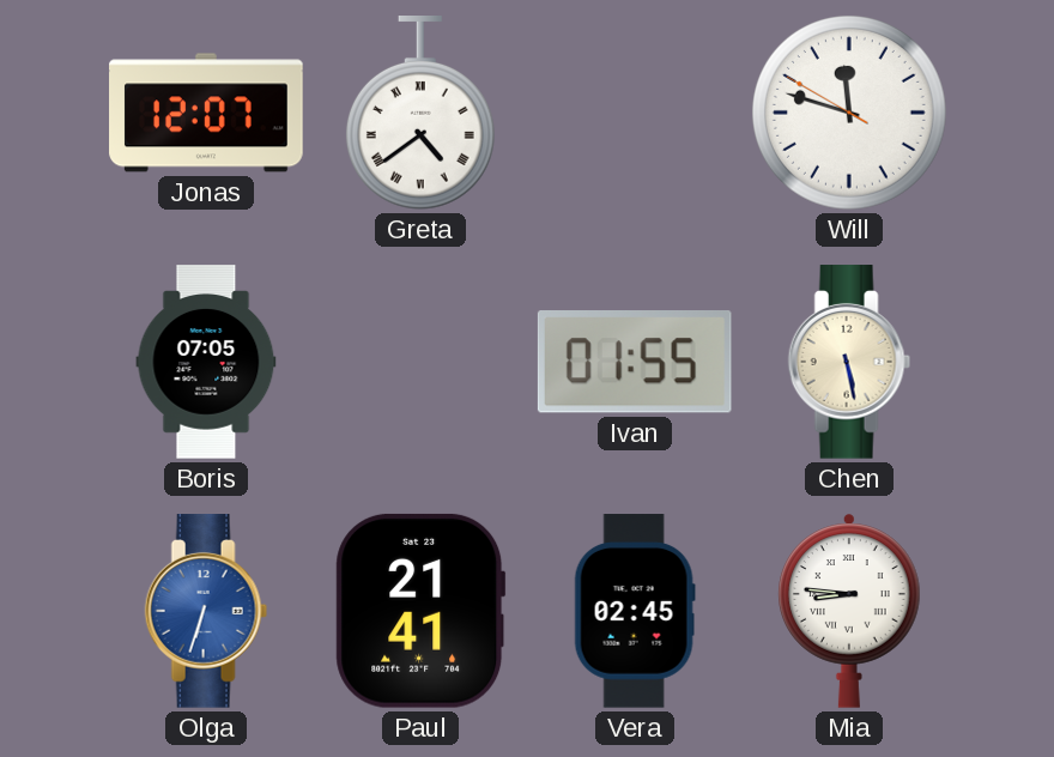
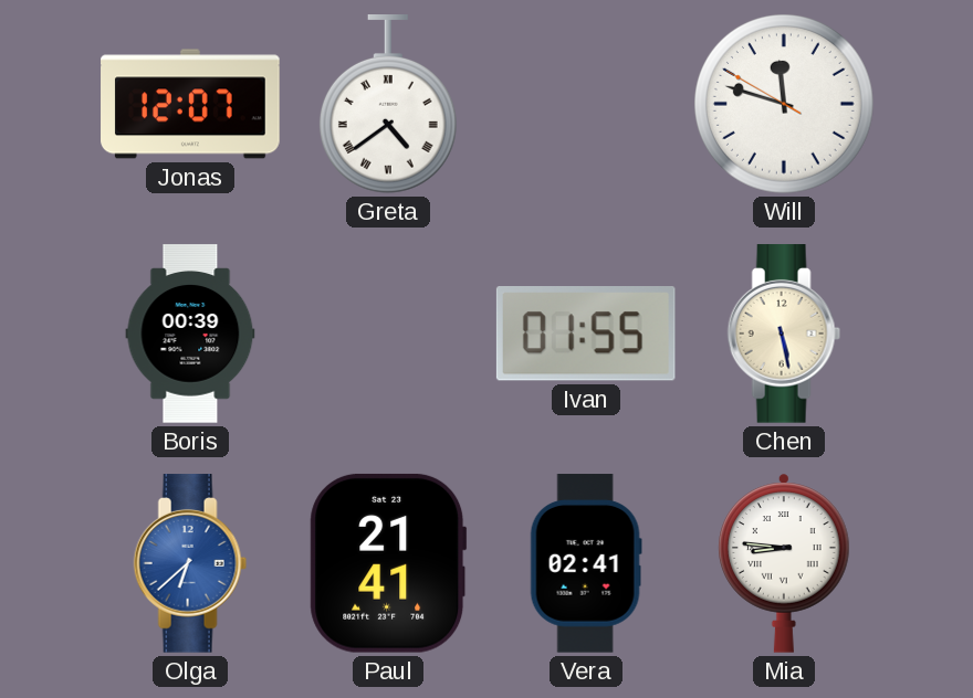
Boris: 07:05 -> 00:39
Olga: 6:33 -> 6:38
Vera: 02:45 -> 02:41
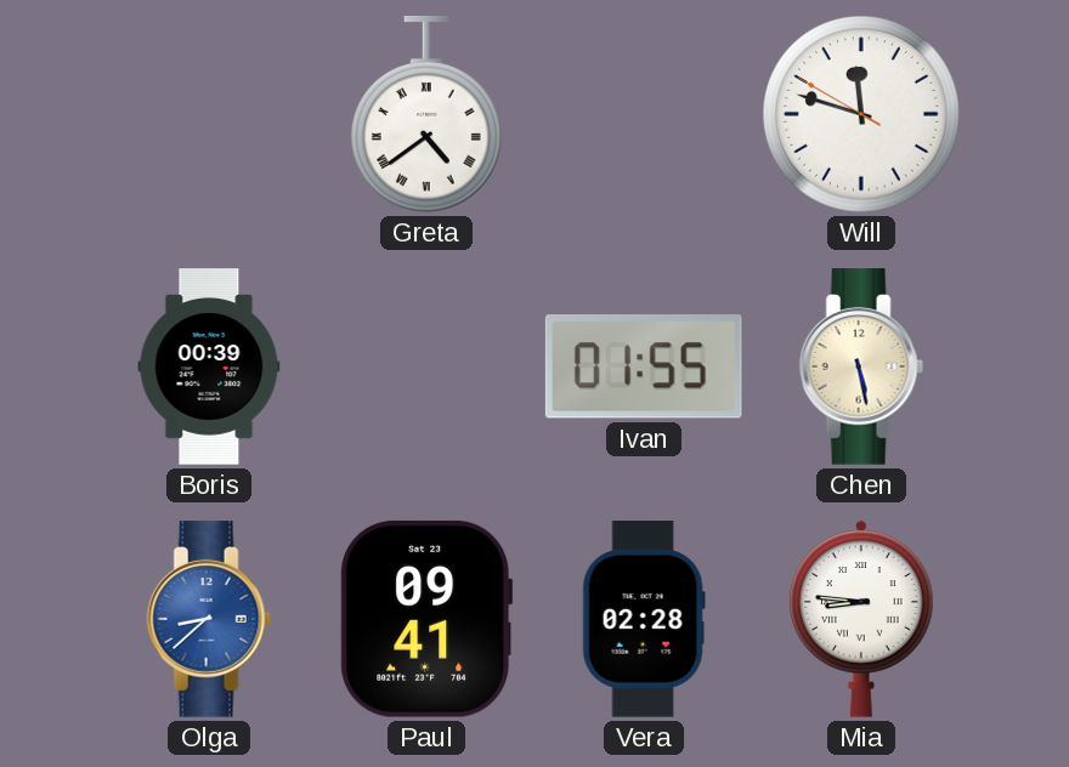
Jonas: 12:07 -> none
Olga: 6:38 -> 8:38
Paul: 21:41 -> 09:41
Vera: 02:41 -> 02:28
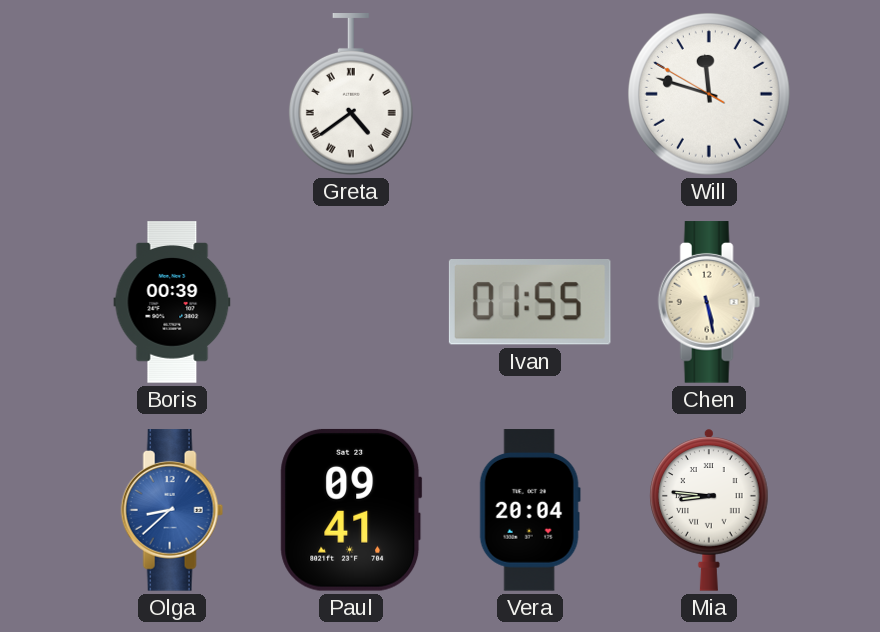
Vera: 02:28 -> 20:04
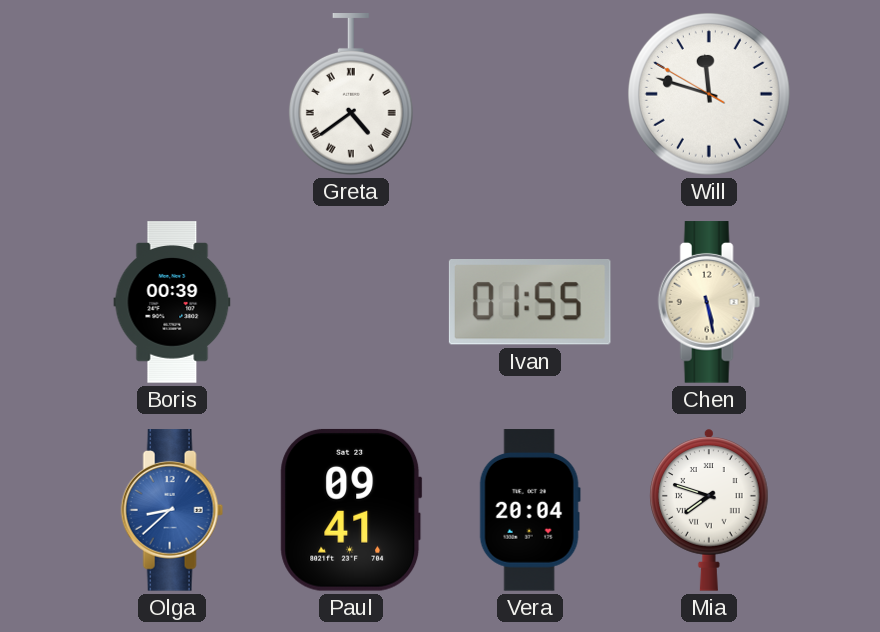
Mia: 8:46 -> 7:48
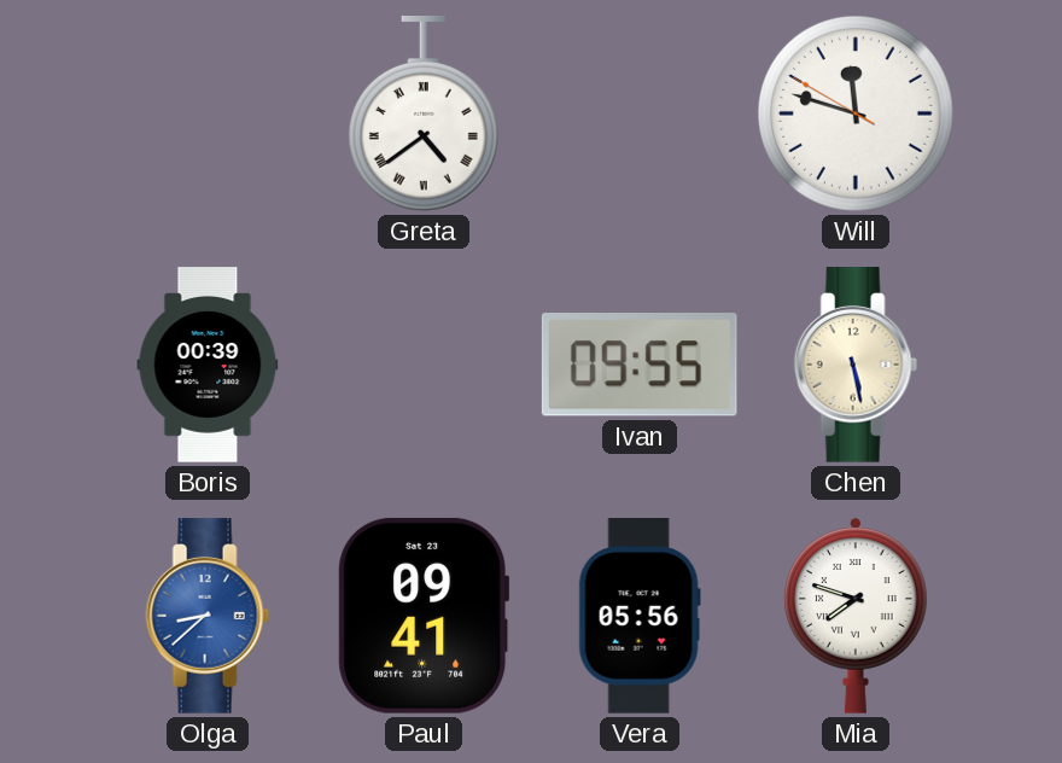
Ivan: 01:55 -> 09:55
Vera: 20:04 -> 05:56
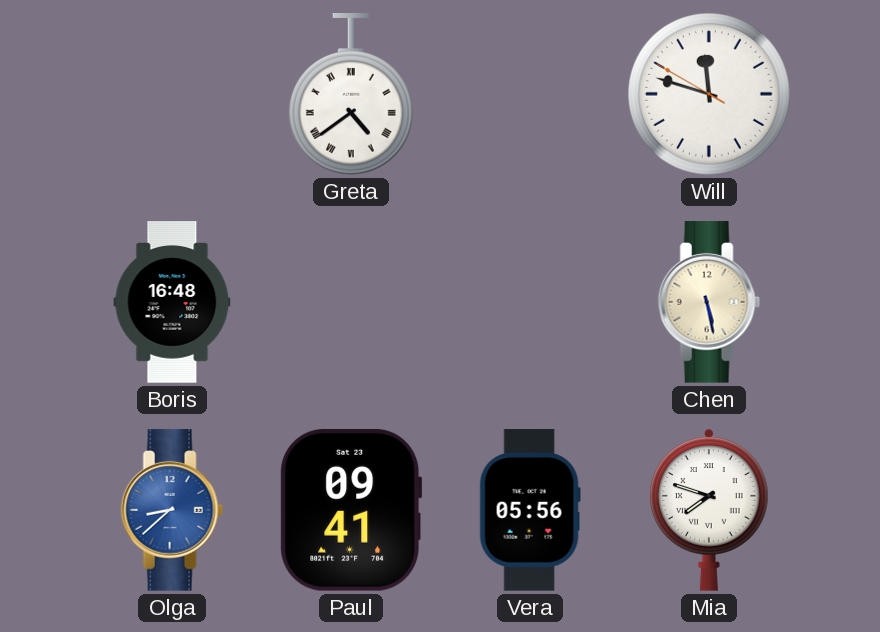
Boris: 00:39 -> 16:48
Ivan: 09:55 -> none
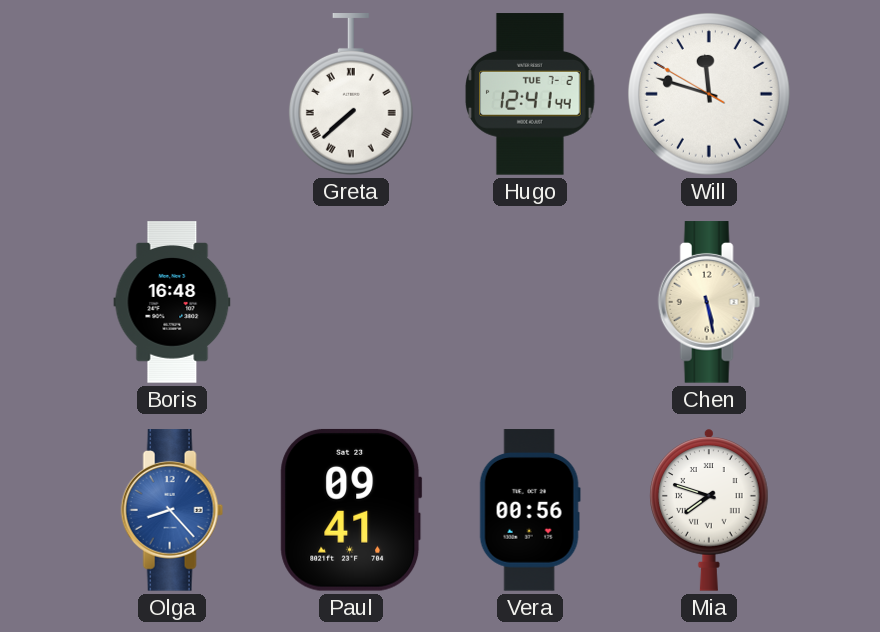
Greta: 4:39 -> 7:38
Hugo: none -> 12:41
Olga: 8:38 -> 8:23
Vera: 05:56 -> 00:56
